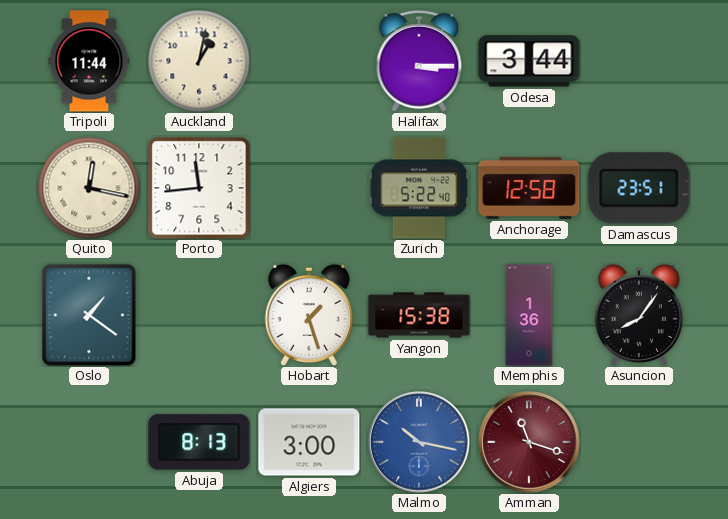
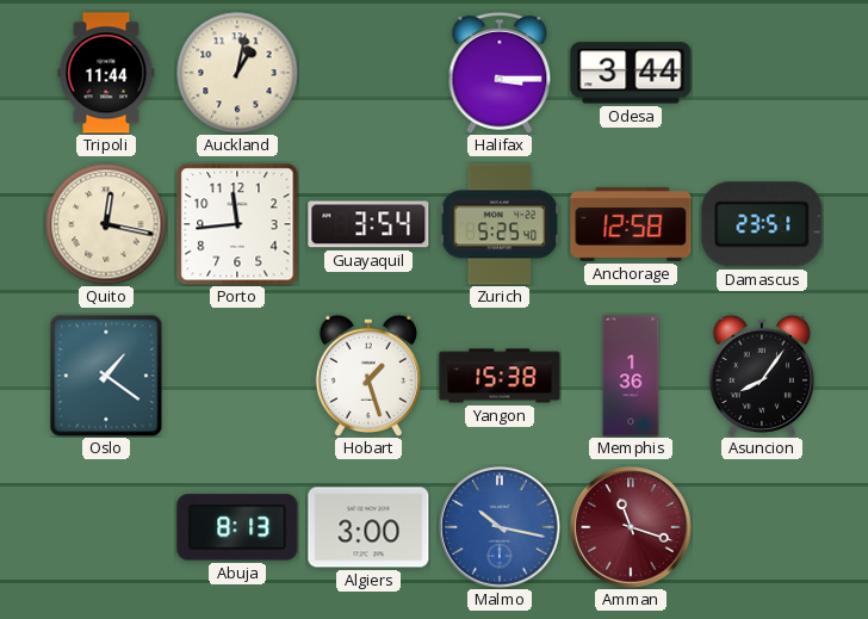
Guayaquil: none -> 3:54
Zurich: 5:22 -> 5:25
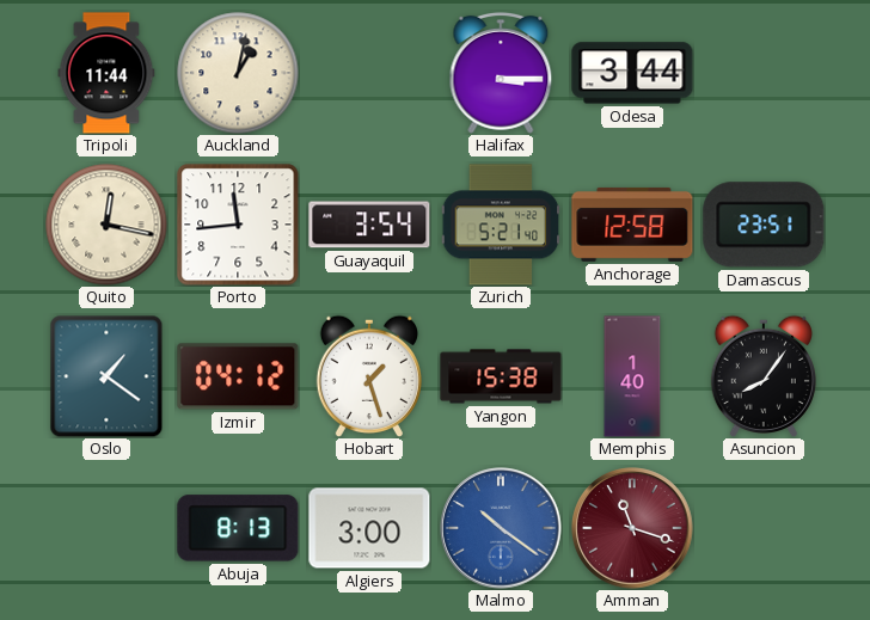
Zurich: 5:25 -> 5:21
Izmir: none -> 04:12
Memphis: 1:36 -> 1:40
Malmo: 10:17 -> 10:21
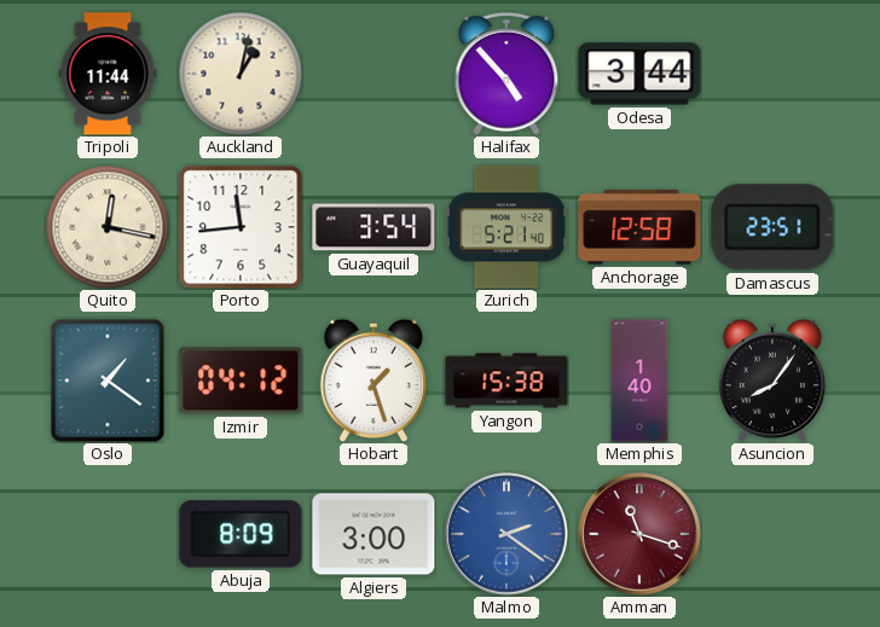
Halifax: 3:15 -> 4:53
Abuja: 8:13 -> 8:09
Malmo: 10:21 -> 2:21
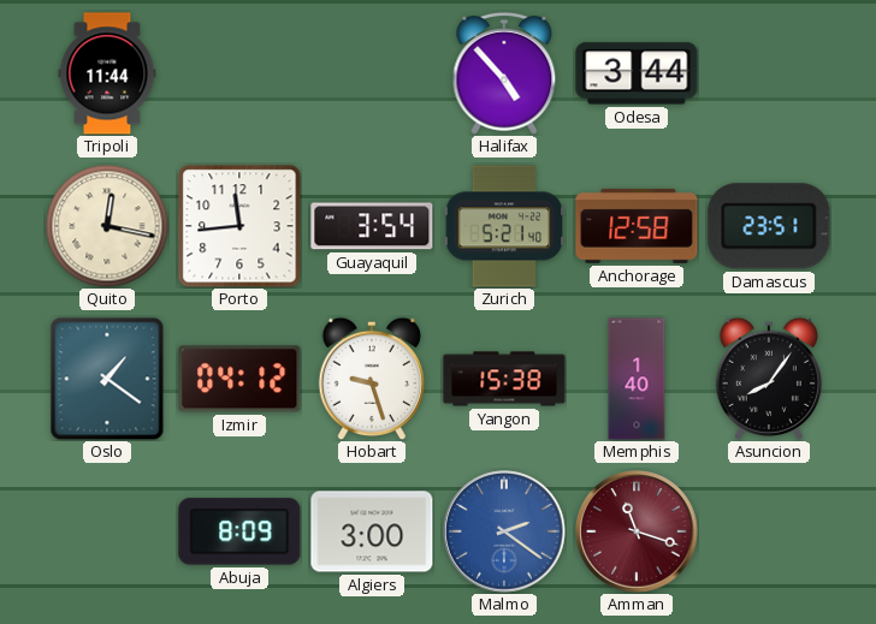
Auckland: 1:02 -> none
Hobart: 1:27 -> 9:27
